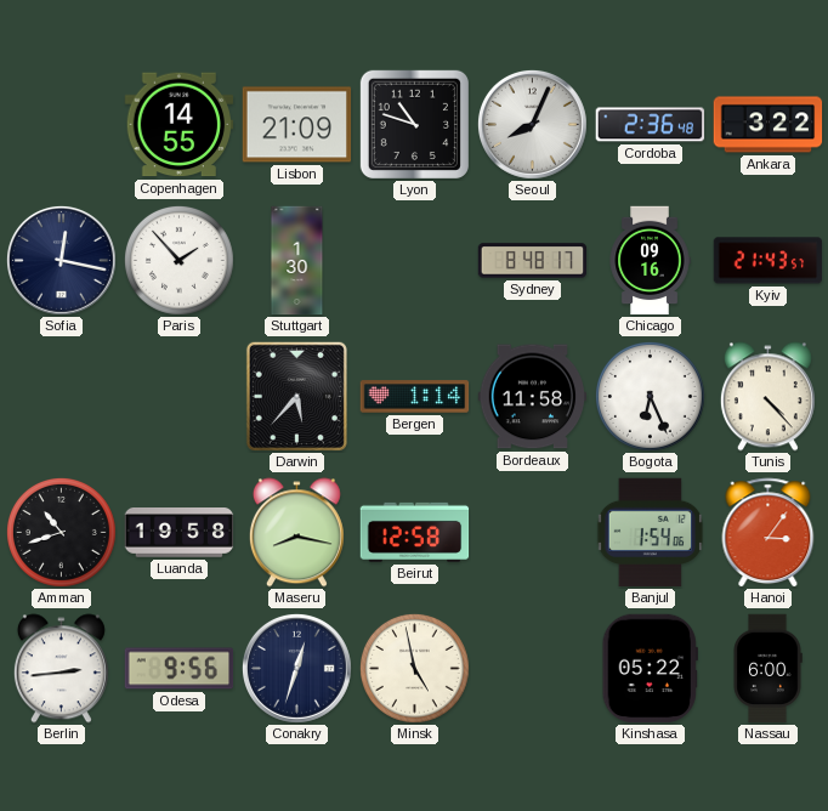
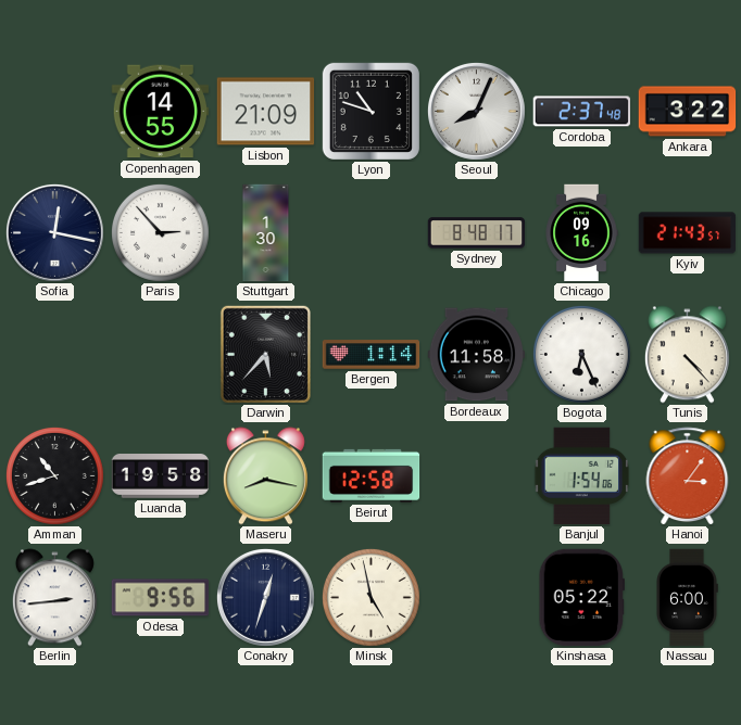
Cordoba: 2:36 -> 2:37
Paris: 1:53 -> 2:53
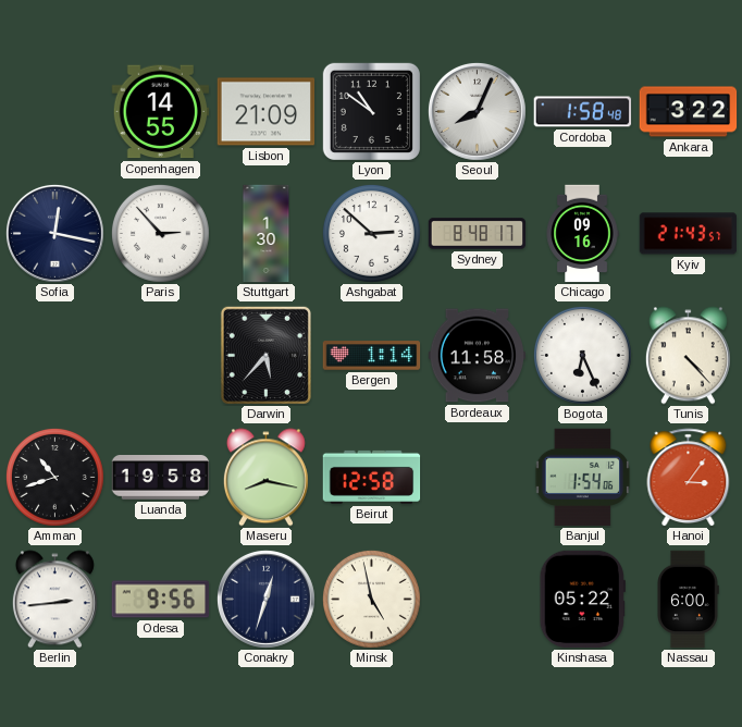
Lyon: 10:48 -> 10:51
Cordoba: 2:37 -> 1:58
Ashgabat: none -> 2:52
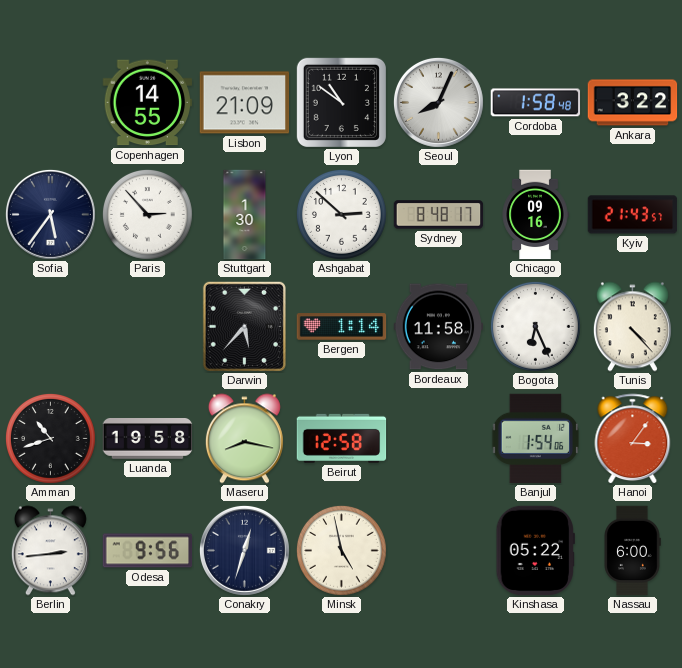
Sofia: 12:17 -> 5:36
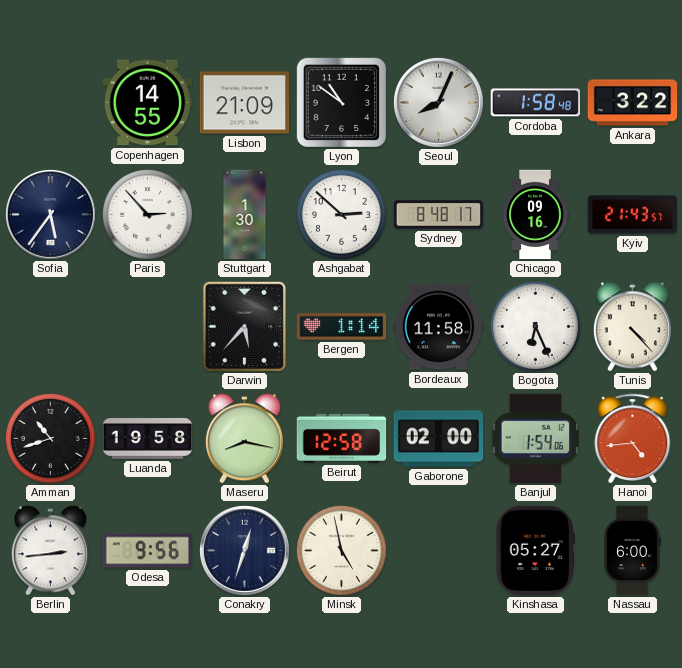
Gaborone: none -> 02:00
Hanoi: 3:06 -> 4:44
Kinshasa: 05:22 -> 05:27
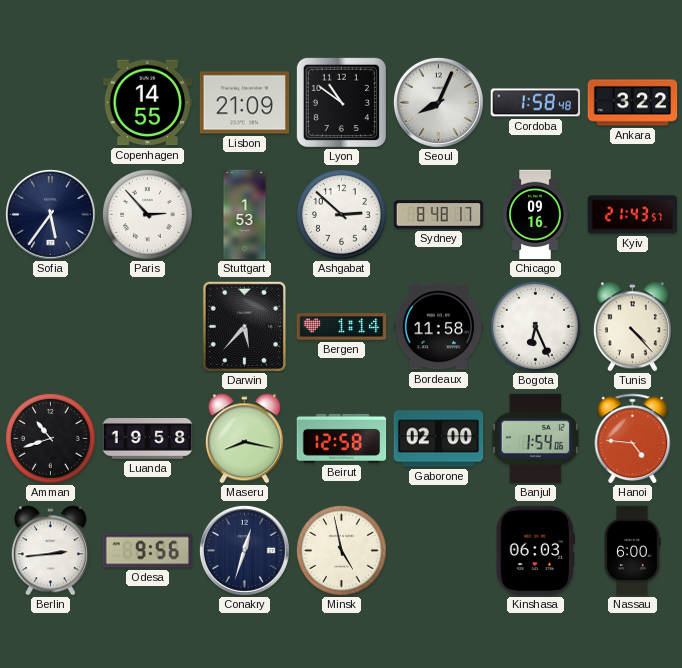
Stuttgart: 1:30 -> 1:53
Hanoi: 4:44 -> 4:46
Kinshasa: 05:27 -> 06:03
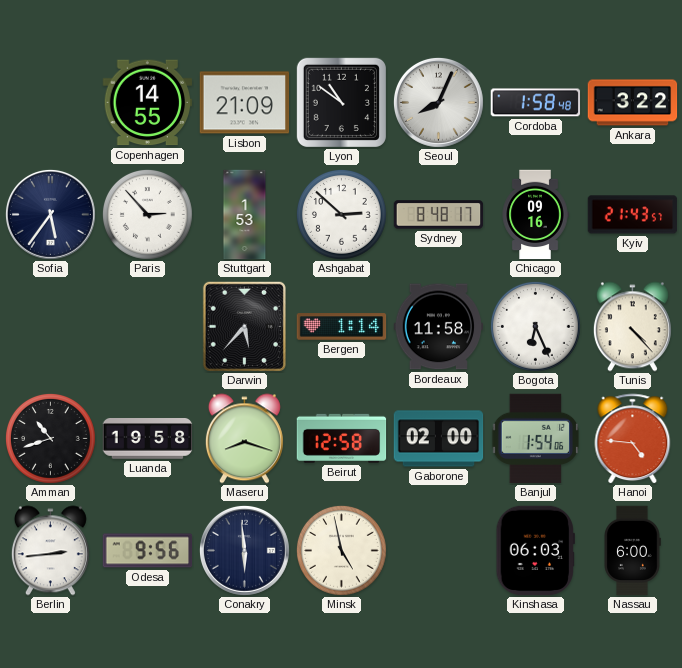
Maseru: 8:17 -> 8:18
Conakry: 12:33 -> 5:59
